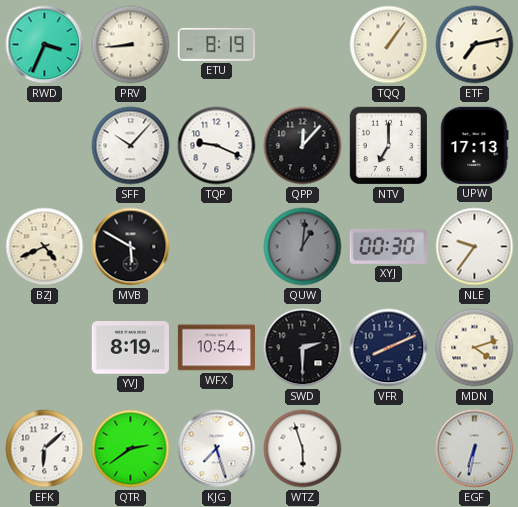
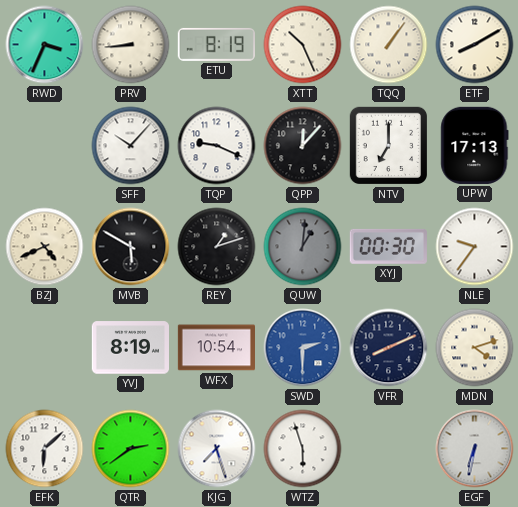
XTT: none -> 10:26
ETF: 7:13 -> 8:10
REY: none -> 1:12
SWD dial: black -> blue
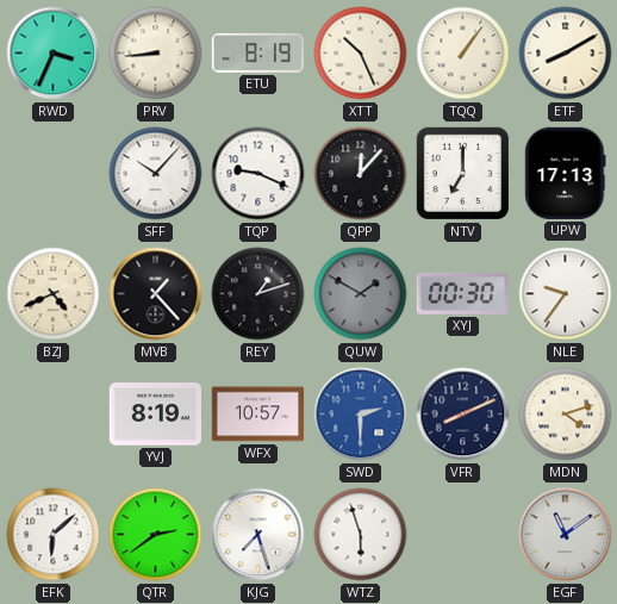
MVB: 5:50 -> 1:23
QUW: 1:01 -> 1:50
WFX: 10:54 -> 10:57
EGF: 6:32 -> 11:09
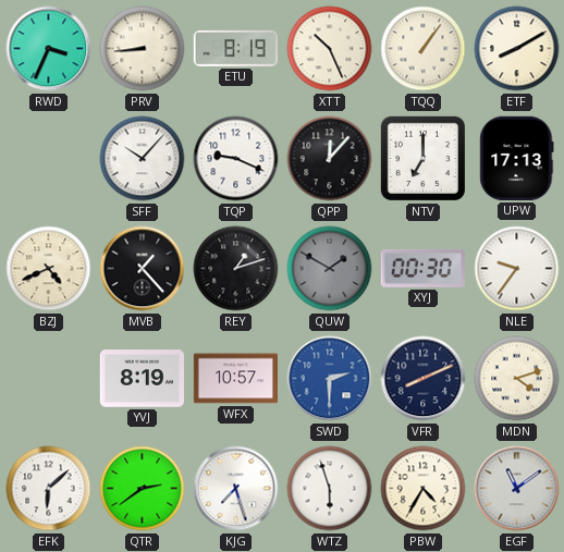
PBW: none -> 4:35
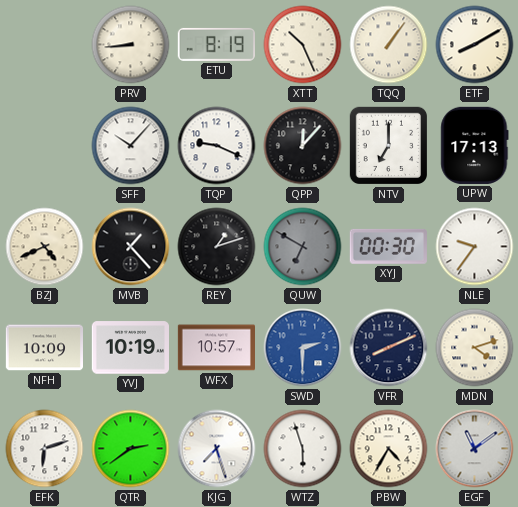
RWD: 3:34 -> none
QUW: 1:50 -> 6:50
NFH: none -> 10:09
YVJ: 8:19 -> 10:19
EFK: 6:08 -> 6:12
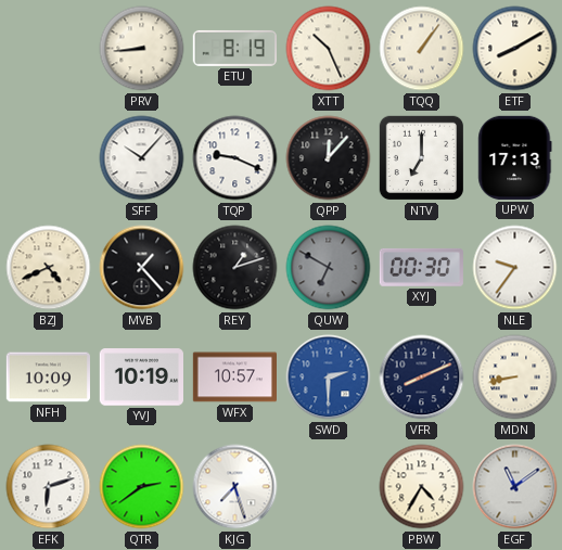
MDN: 4:12 -> 8:43
WTZ: 5:57 -> none
